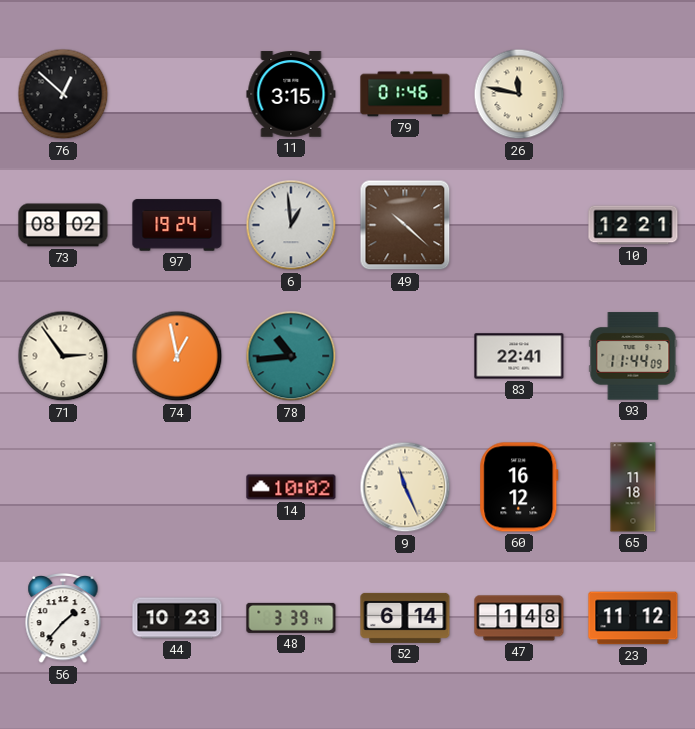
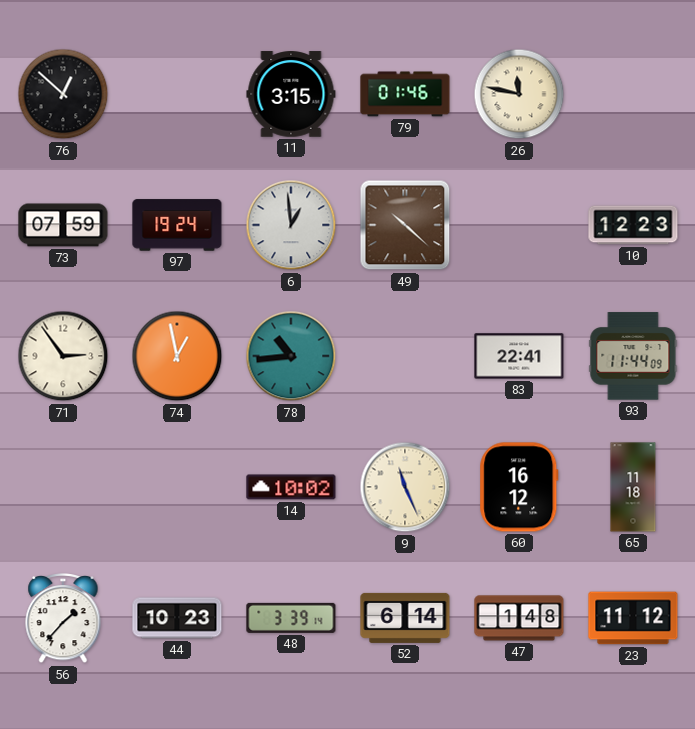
73: 08:02 -> 07:59
10: 12:21 -> 12:23
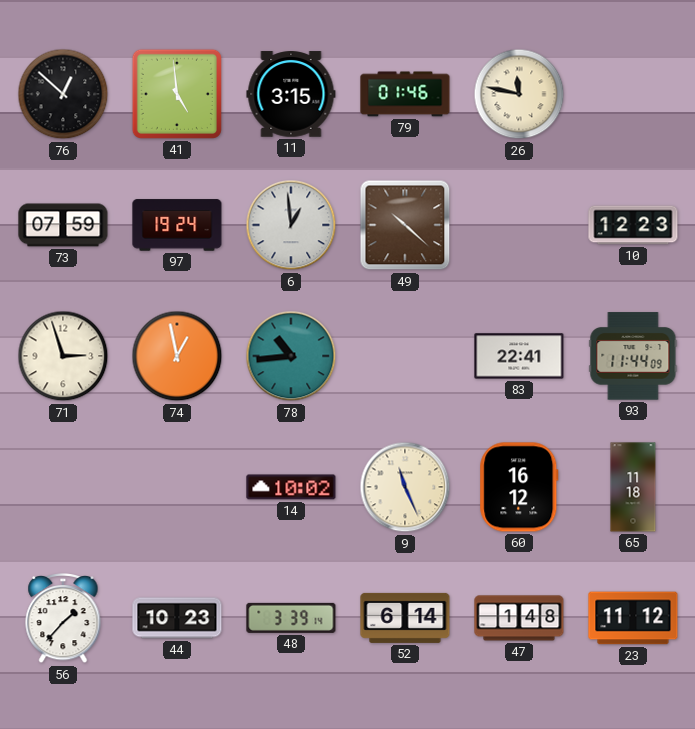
41: none -> 4:59
71: 2:54 -> 2:57
